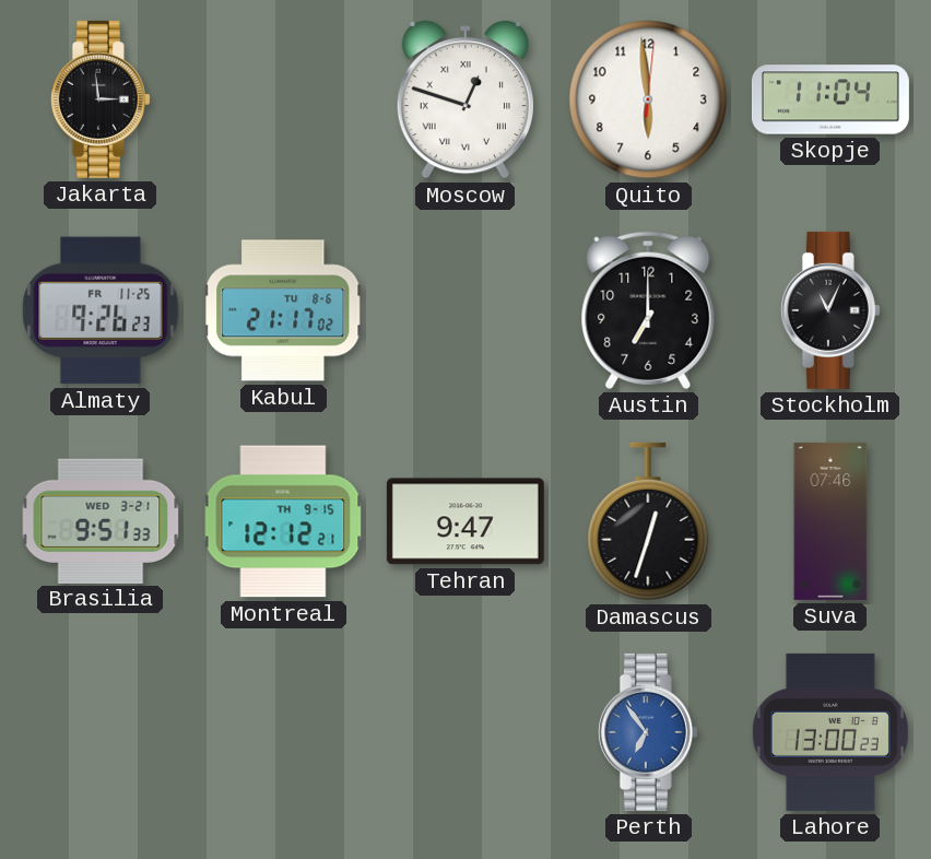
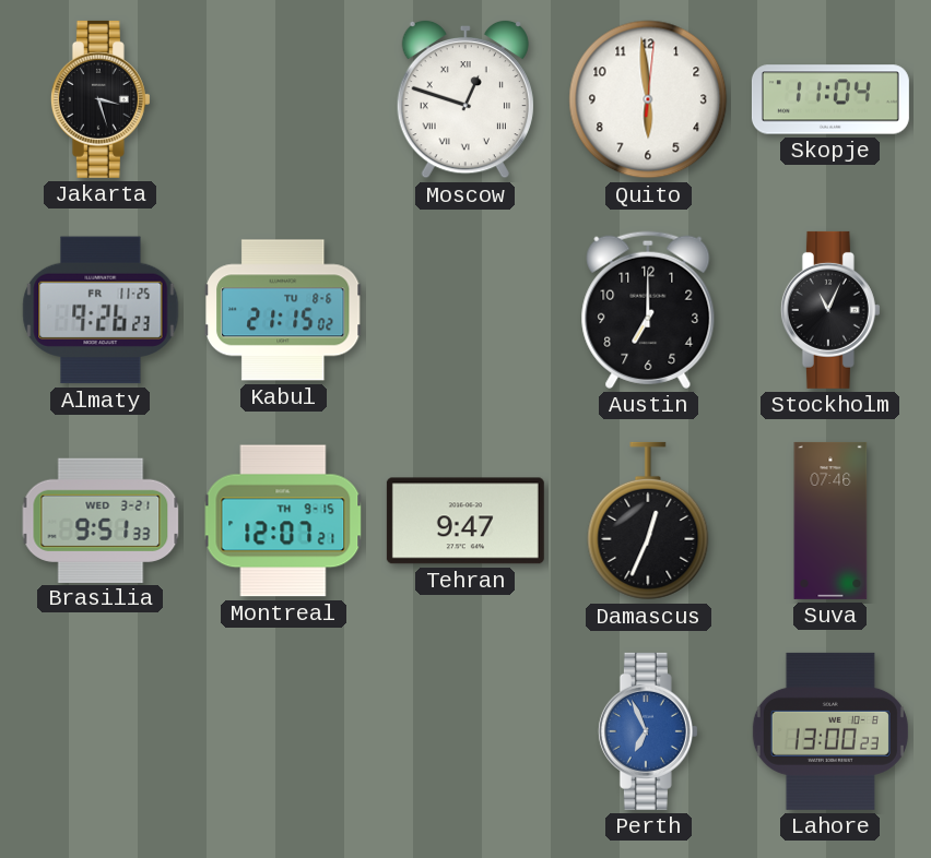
Jakarta: 2:59 -> 3:27
Kabul: 21:17 -> 21:15
Montreal: 12:12 -> 12:07
Damascus: 12:33 -> 12:34
Perth: 6:54 -> 6:56
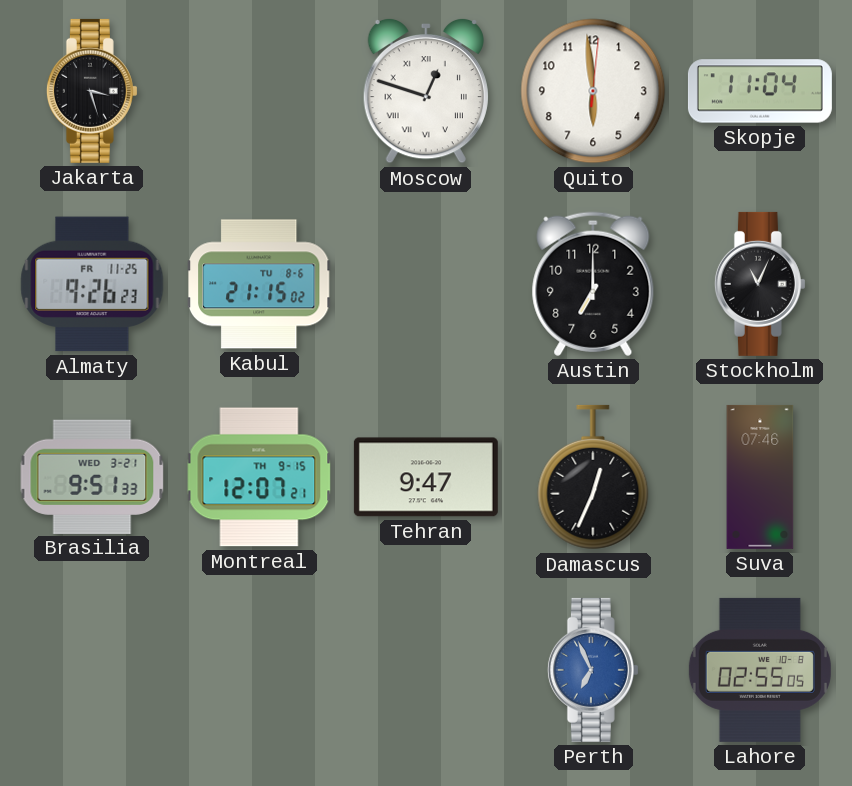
Lahore: 13:00 -> 02:55
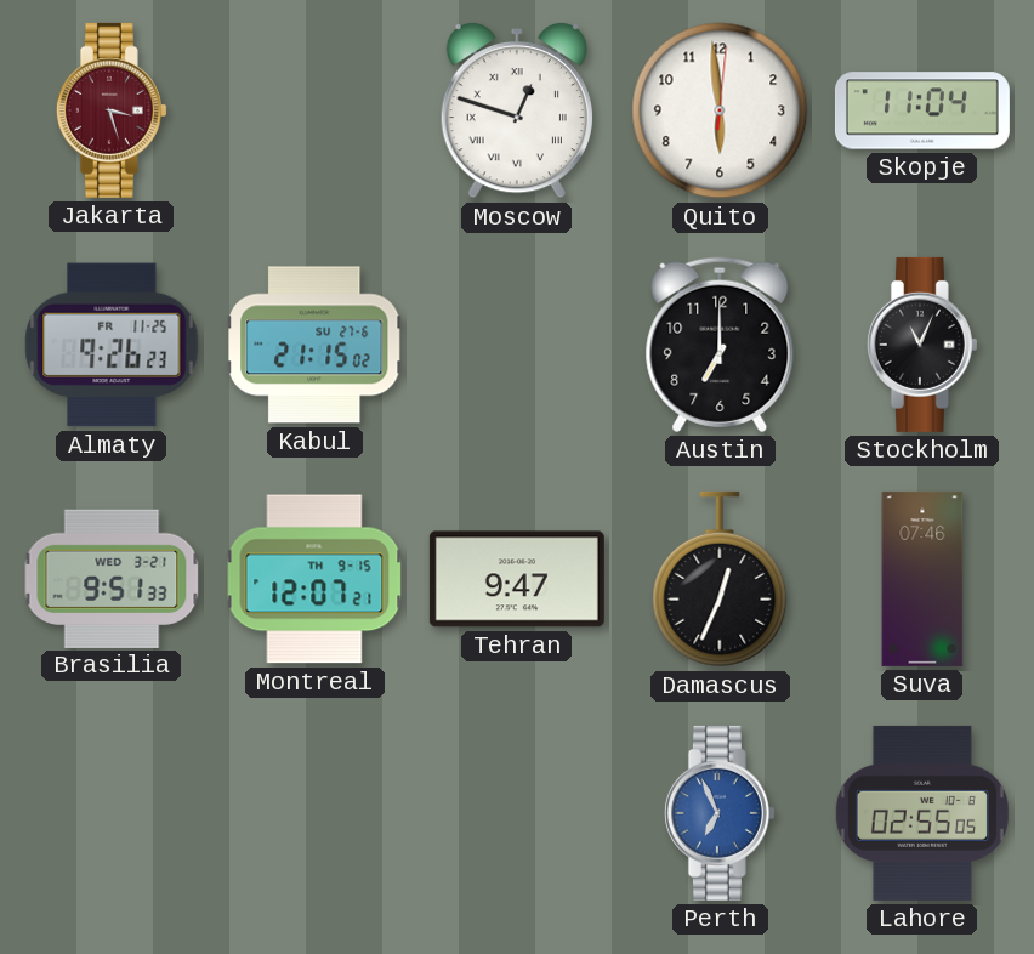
Jakarta dial: black -> burgundy
Kabul date: TU 8-6 -> SU 27-6
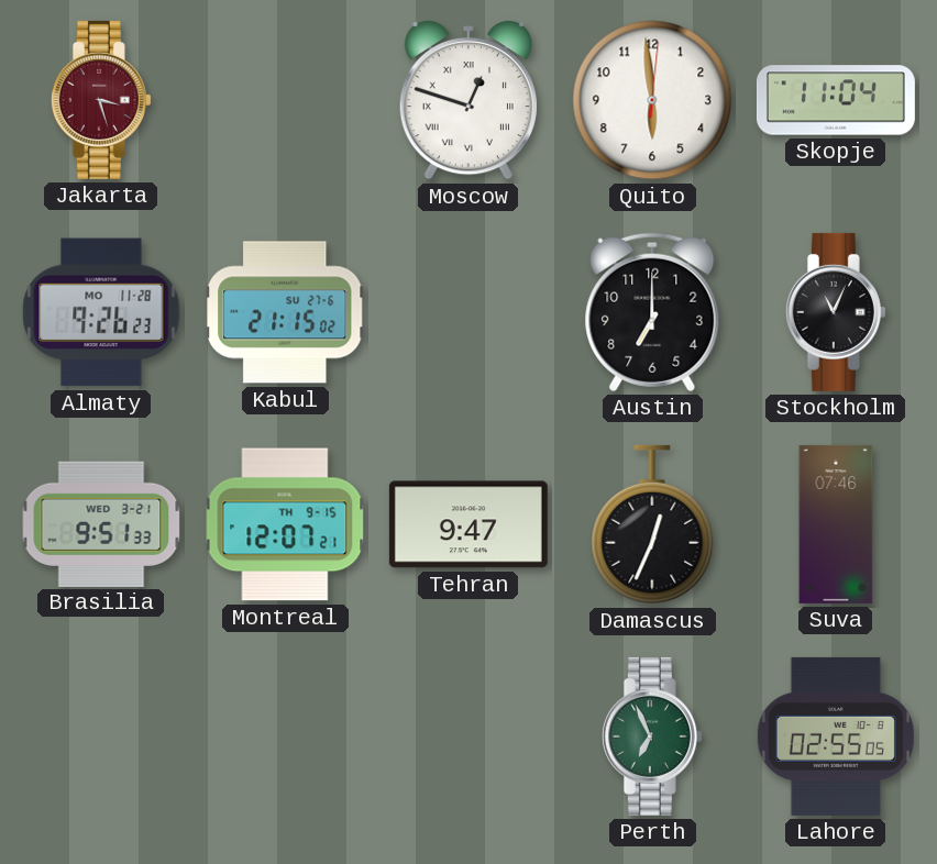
Almaty date: FR 11-25 -> MO 11-28
Perth dial: blue -> green
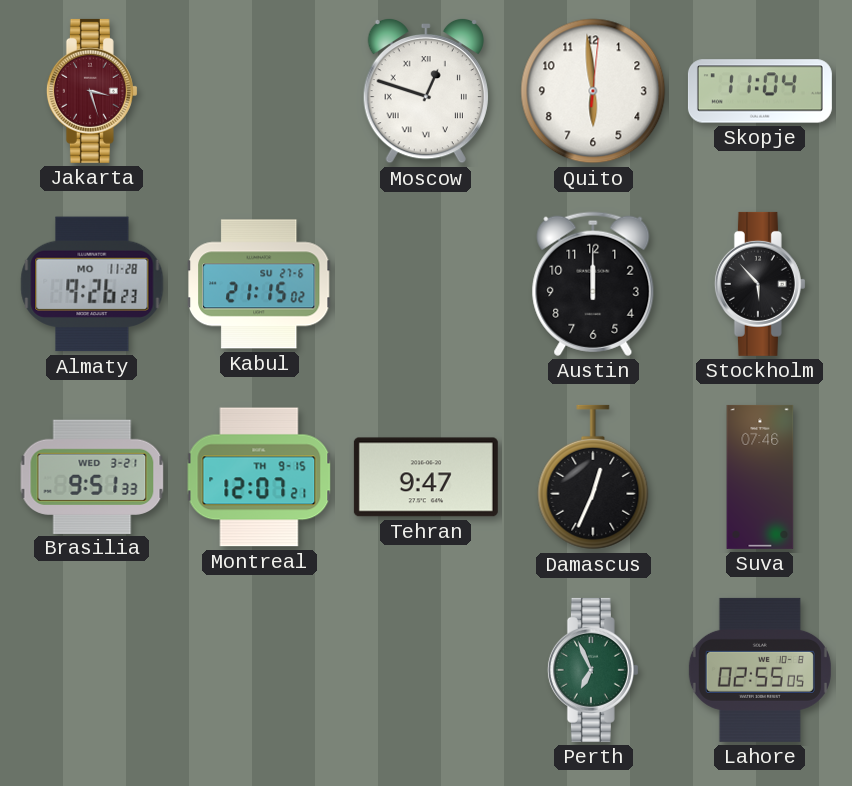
Austin: 7:00 -> 12:00
Stockholm: 11:04 -> 5:53
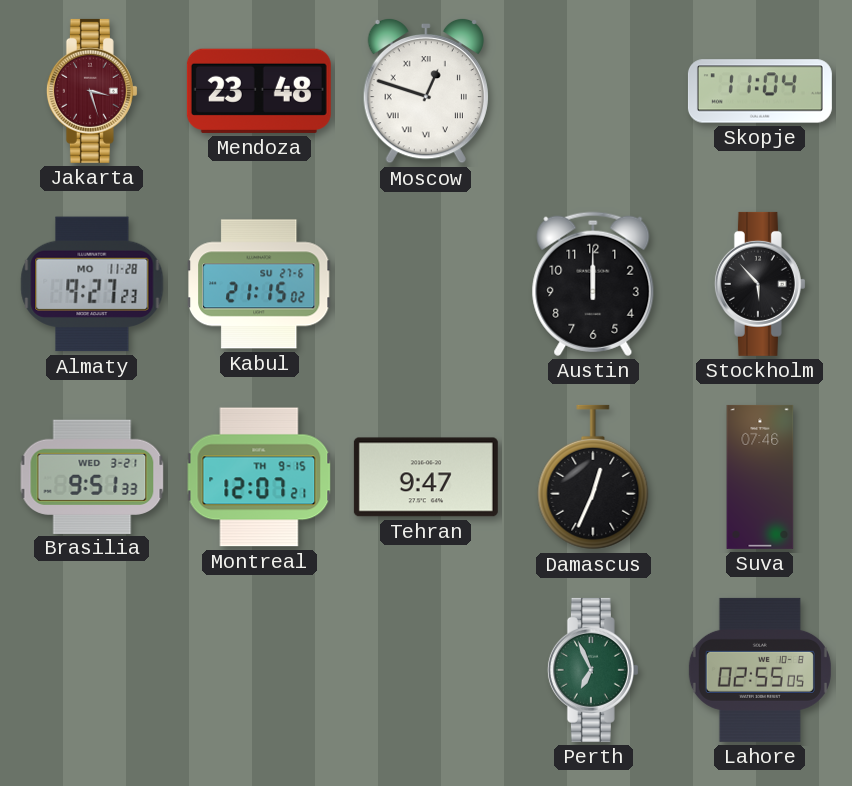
Mendoza: none -> 23:48
Quito: 5:59 -> none
Almaty: 9:26 -> 9:27
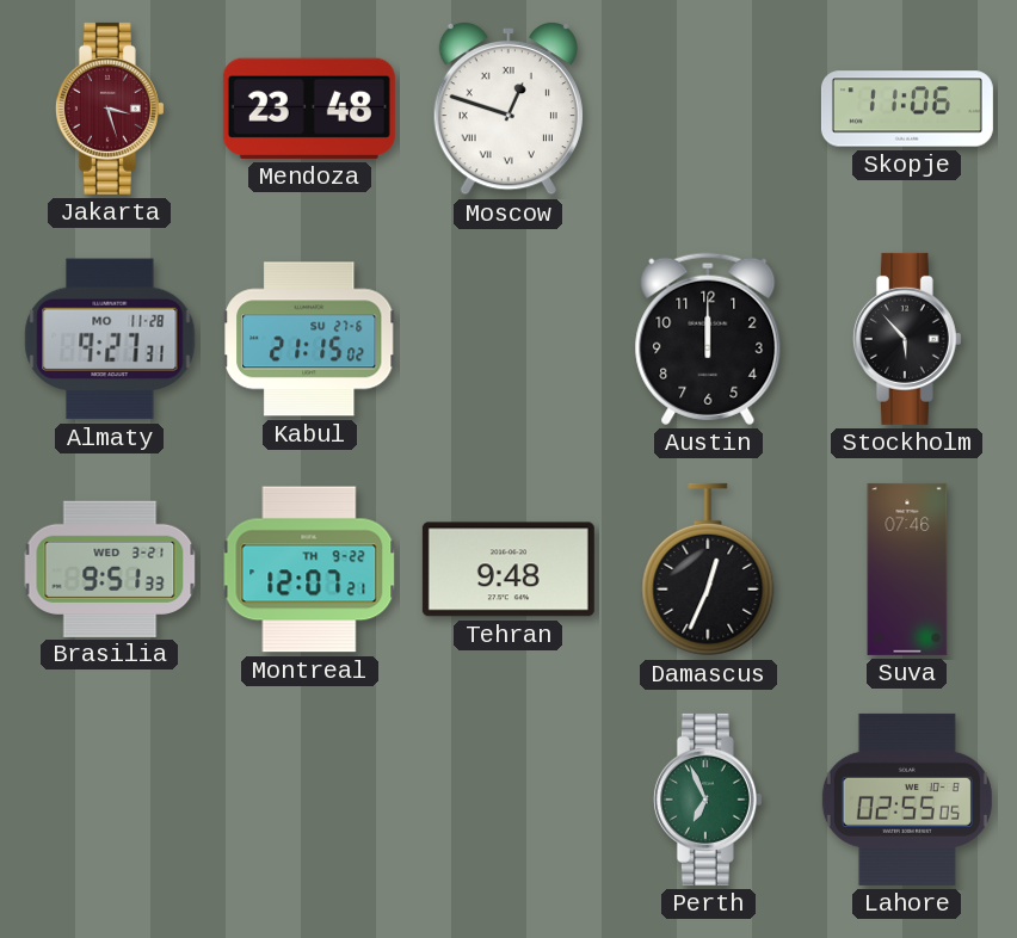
Skopje: 11:04 -> 11:06
Almaty: 9:27:23 -> 9:27:31
Montreal date: TH 9-15 -> TH 9-22
Tehran: 9:47 -> 9:48
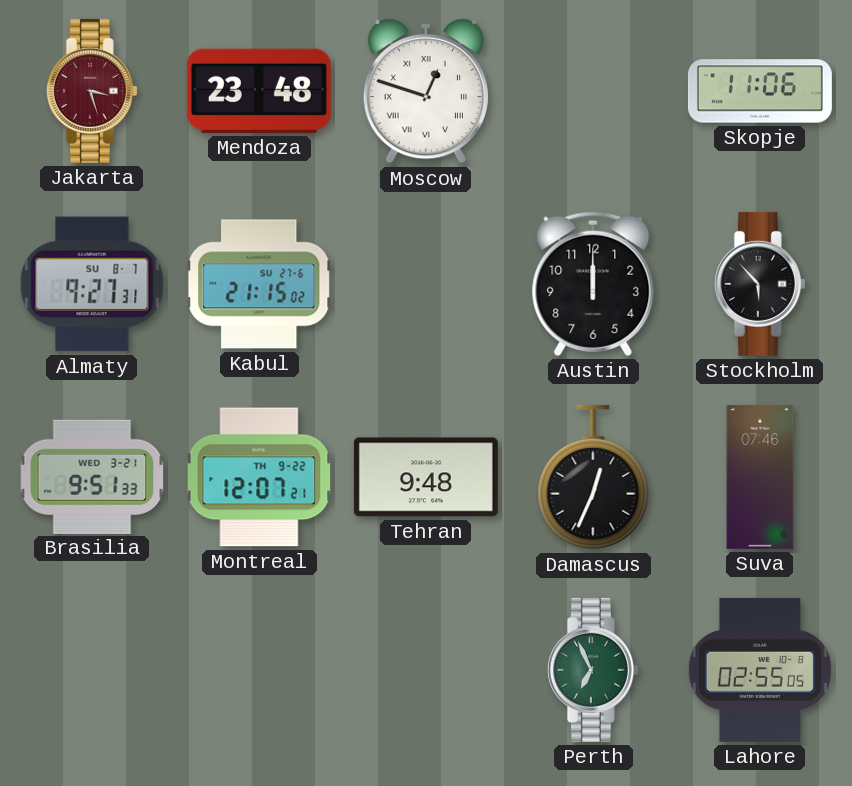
Almaty date: MO 11-28 -> SU 8-7
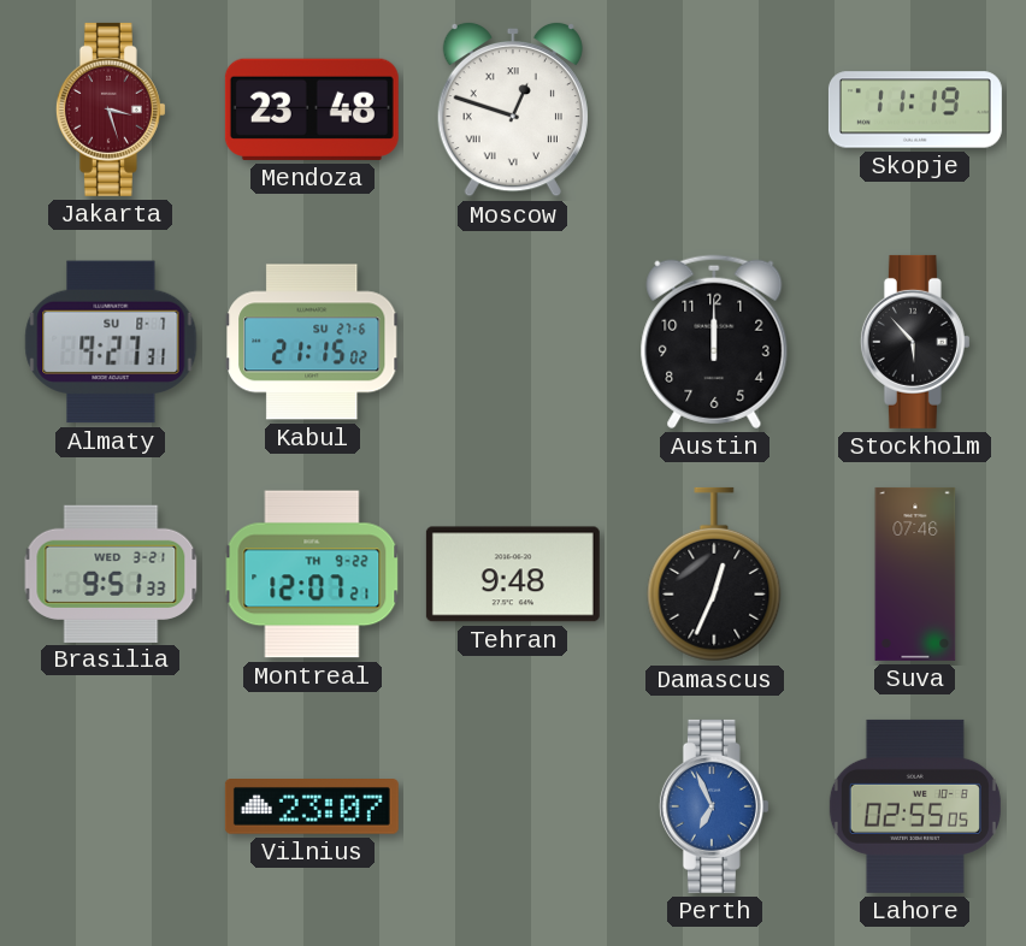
Skopje: 11:06 -> 11:19
Vilnius: none -> 23:07
Perth dial: green -> blue
